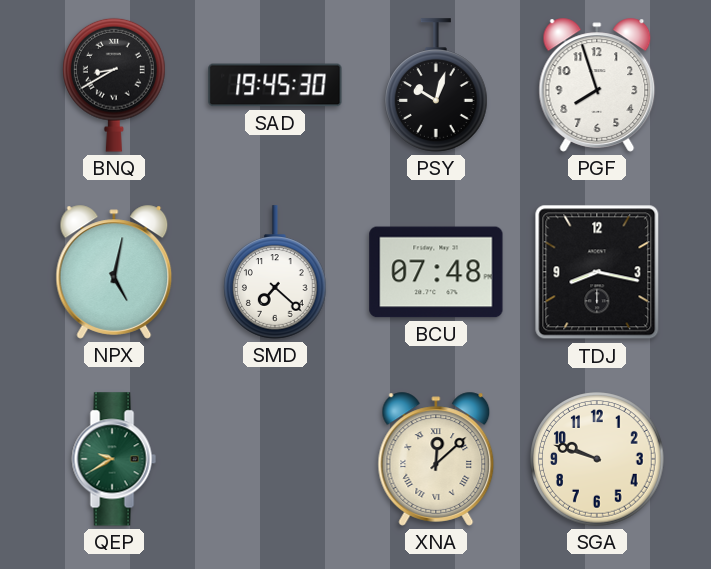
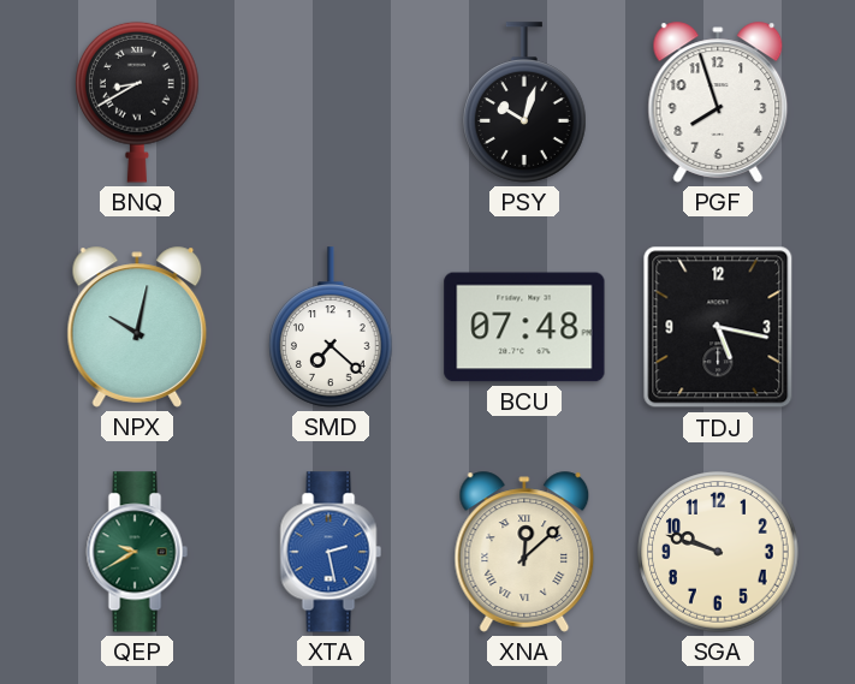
SAD: 19:45 -> none
NPX: 5:02 -> 10:02
TDJ: 8:17 -> 5:17
XTA: none -> 2:28
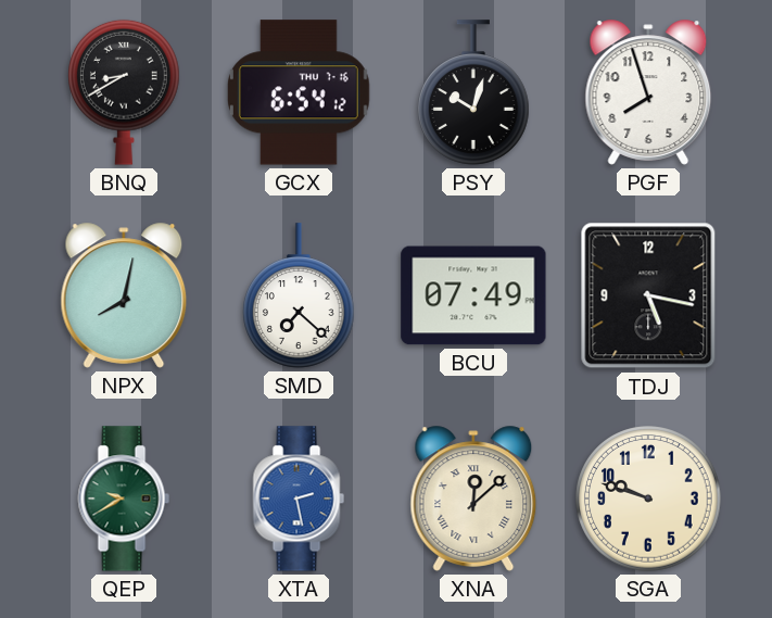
GCX: none -> 6:54
NPX: 10:02 -> 8:02
BCU: 07:48 -> 07:49
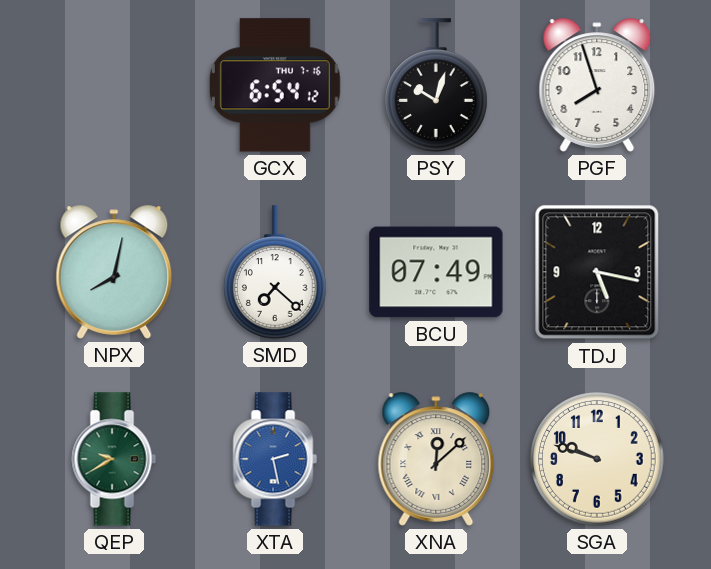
BNQ: 8:40 -> none
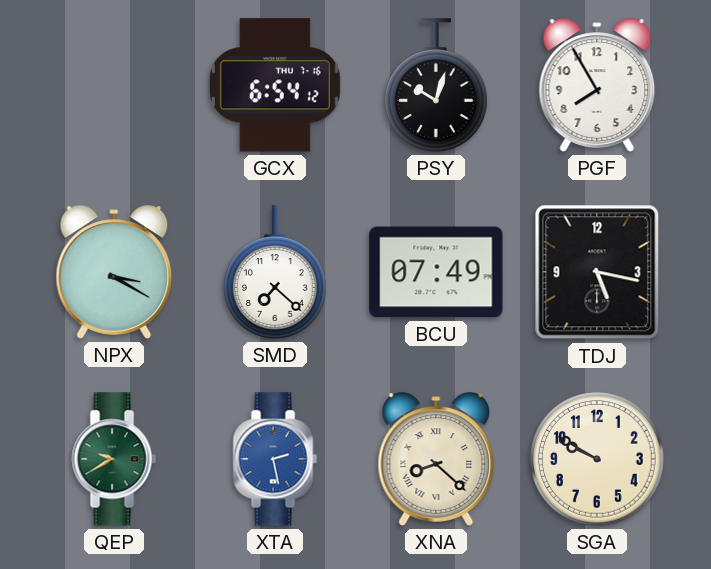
PGF: 7:57 -> 7:55
NPX: 8:02 -> 3:20
XNA: 12:08 -> 8:22
SGA: 9:48 -> 9:50
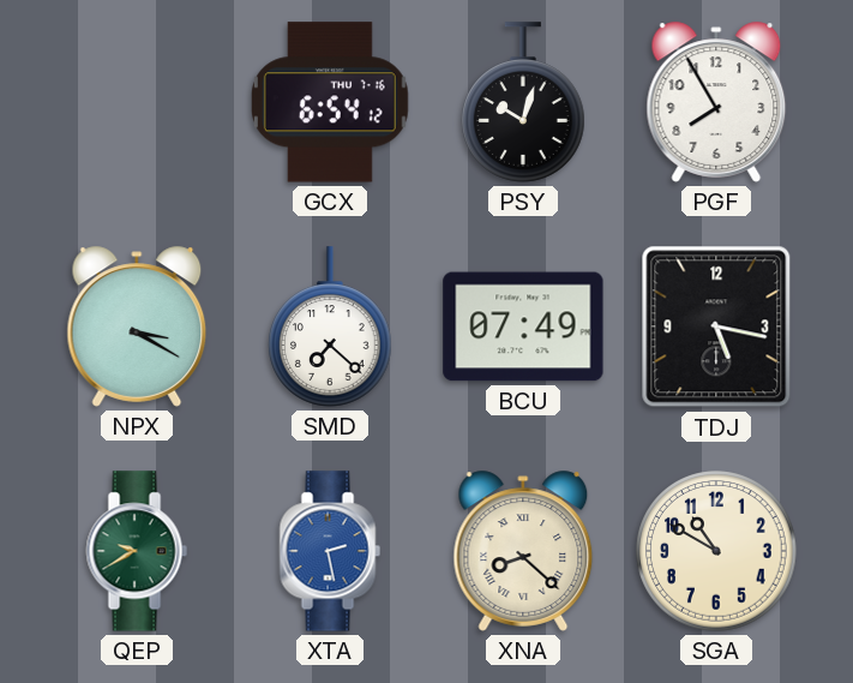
SGA: 9:50 -> 10:50
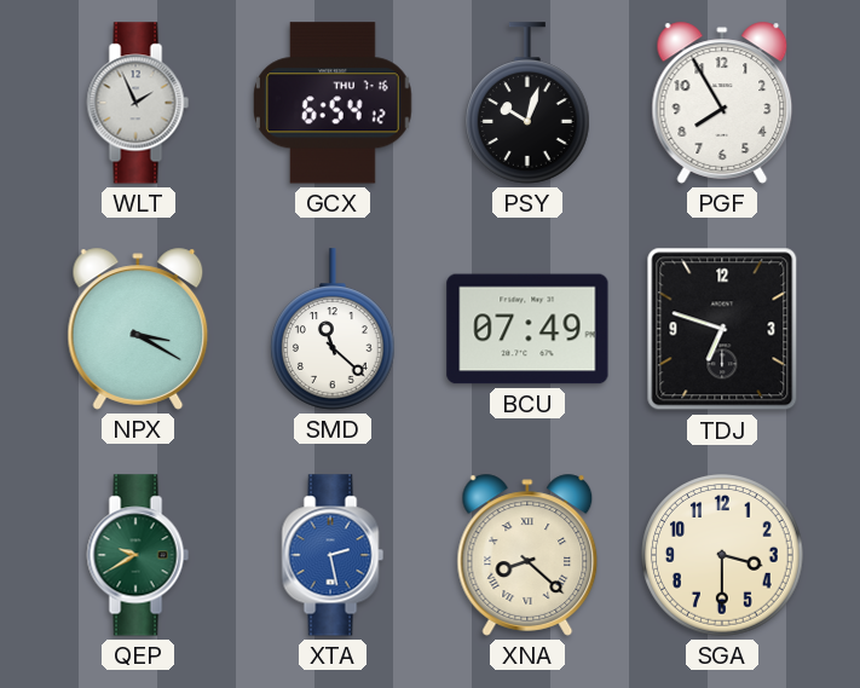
WLT: none -> 1:56
SMD: 7:22 -> 11:22
TDJ: 5:17 -> 6:48
SGA: 10:50 -> 3:30
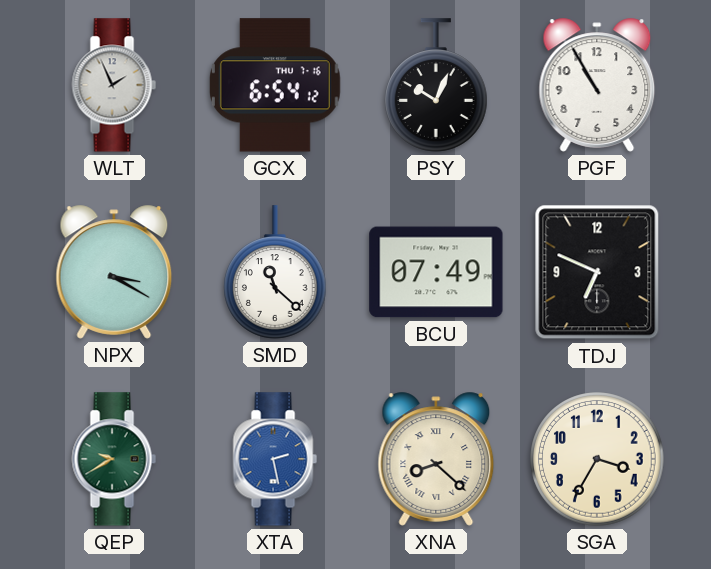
PSY: 10:03 -> 10:04
PGF: 7:55 -> 10:55
TDJ: 6:48 -> 6:49
SGA: 3:30 -> 3:35
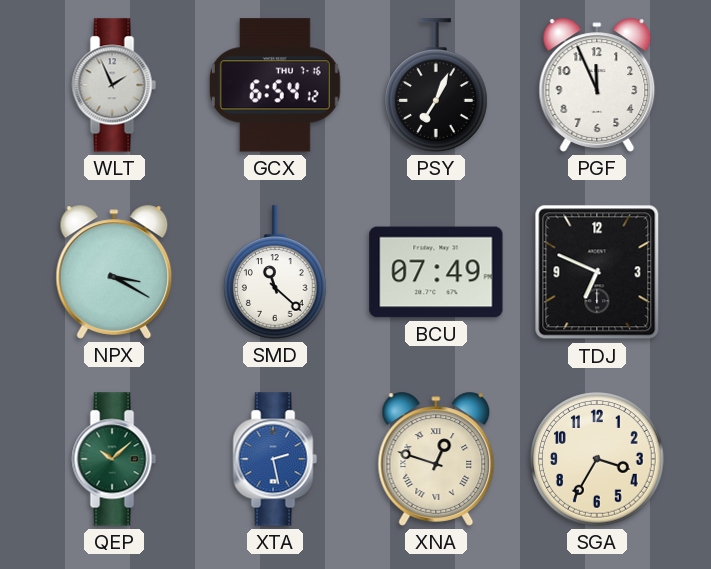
PSY: 10:04 -> 7:04
PGF: 10:55 -> 11:56
QEP: 9:40 -> 10:08
XNA: 8:22 -> 12:48
